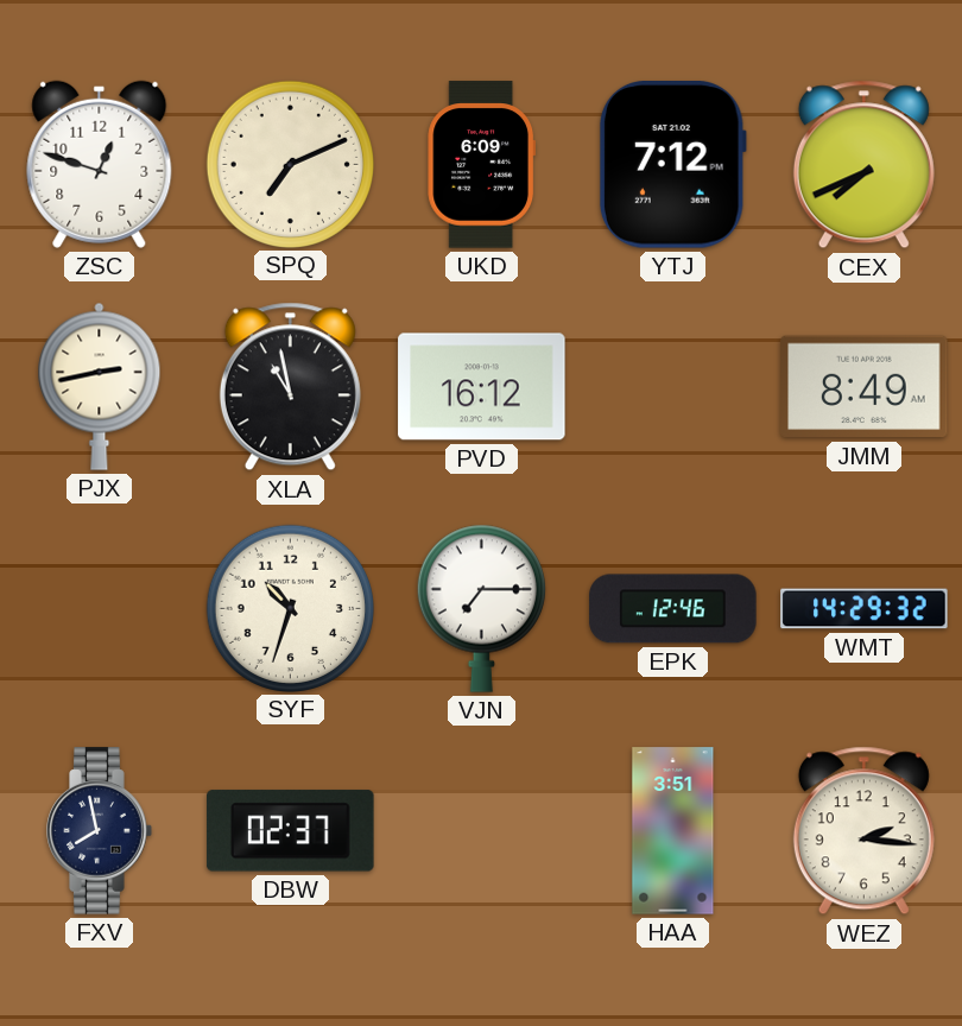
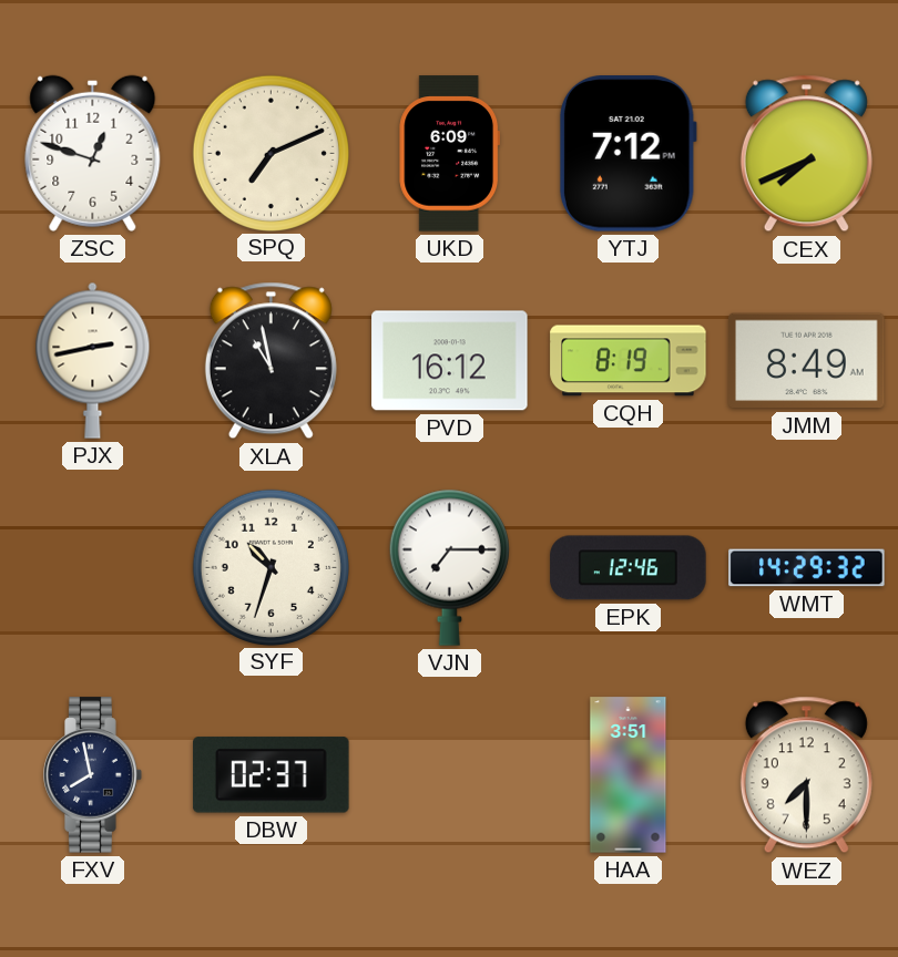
CQH: none -> 8:19
WEZ: 2:16 -> 7:30
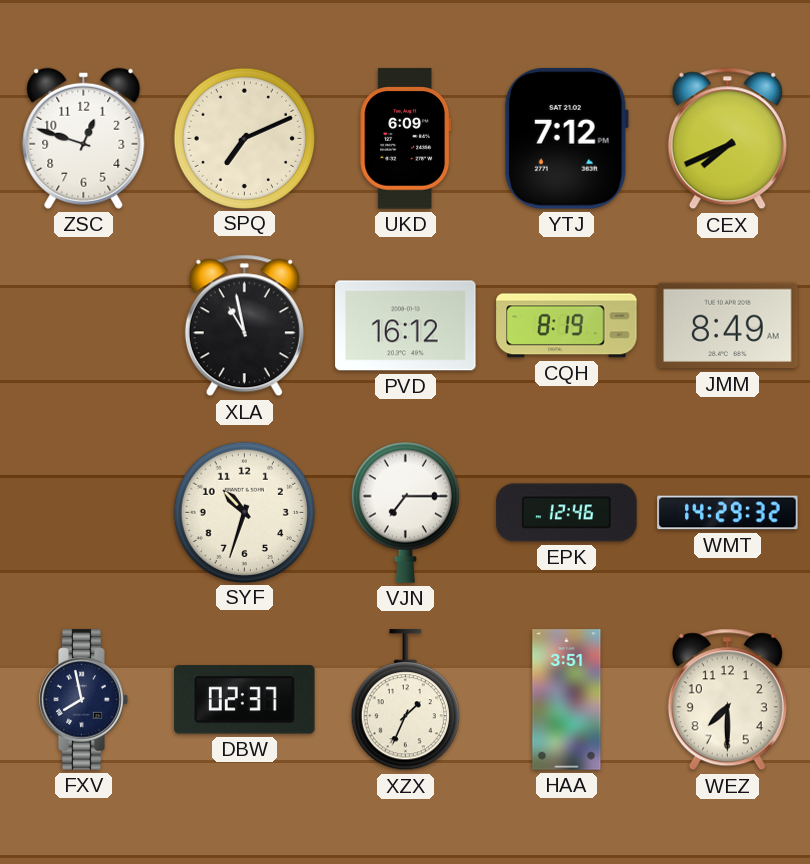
PJX: 2:43 -> none
XZX: none -> 1:34
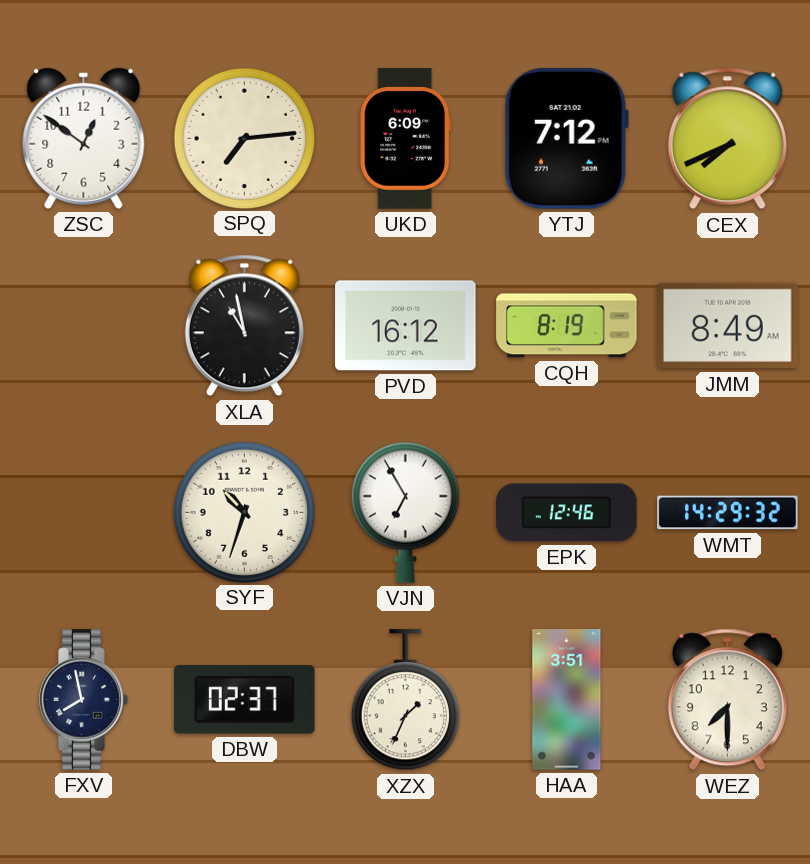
ZSC: 12:48 -> 12:51
SPQ: 7:11 -> 7:14
VJN: 7:15 -> 6:55
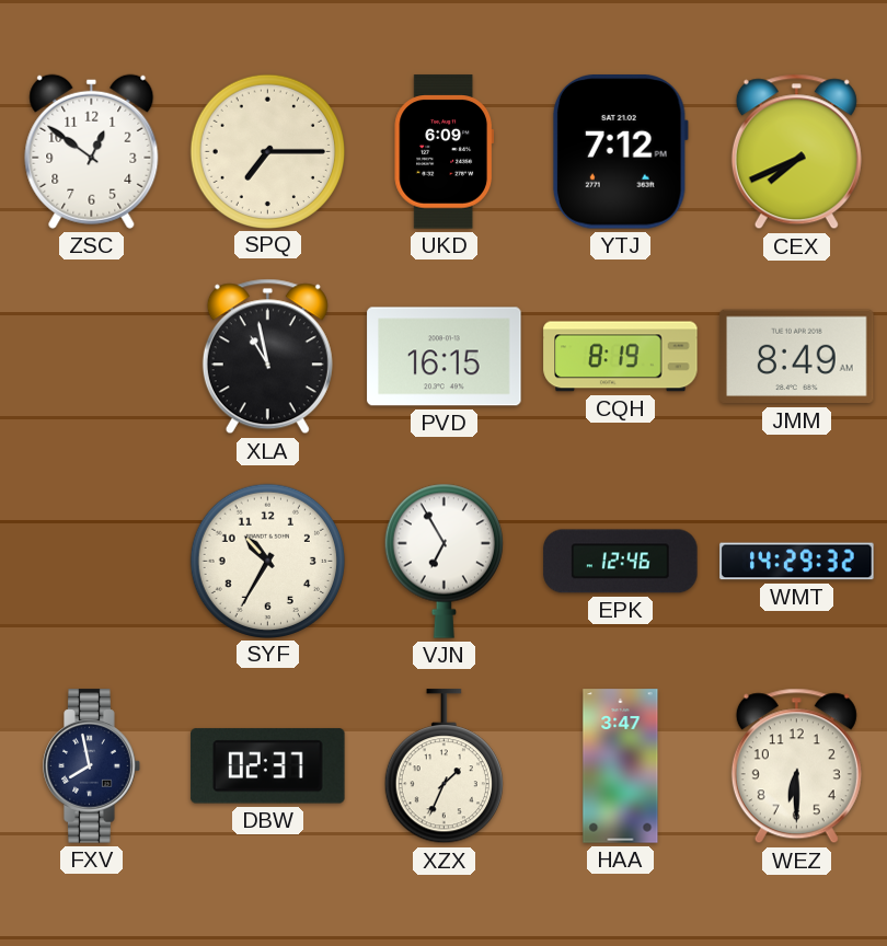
SPQ: 7:14 -> 7:15
PVD: 16:12 -> 16:15
SYF: 10:33 -> 10:35
HAA: 3:51 -> 3:47
WEZ: 7:30 -> 6:30
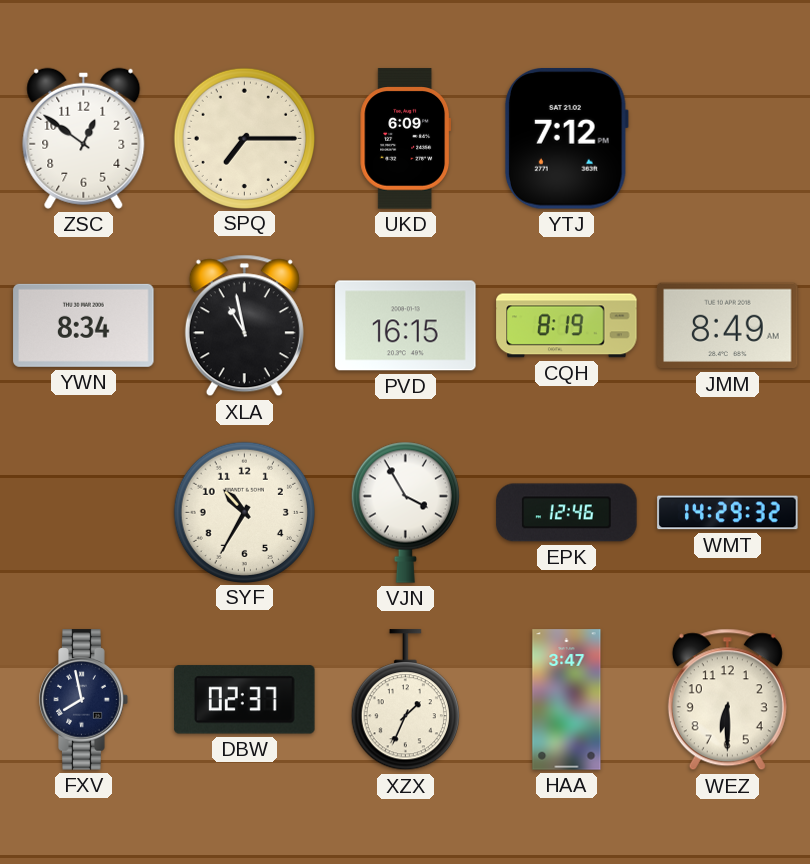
CEX: 7:41 -> none
YWN: none -> 8:34
VJN: 6:55 -> 3:55
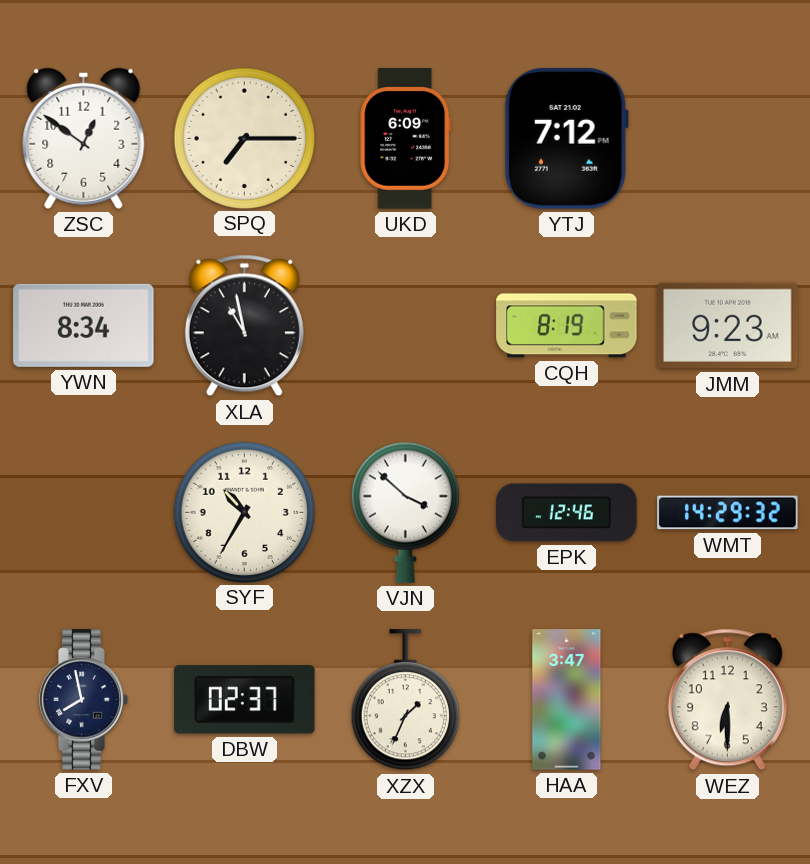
PVD: 16:15 -> none
JMM: 8:49 -> 9:23
VJN: 3:55 -> 3:52
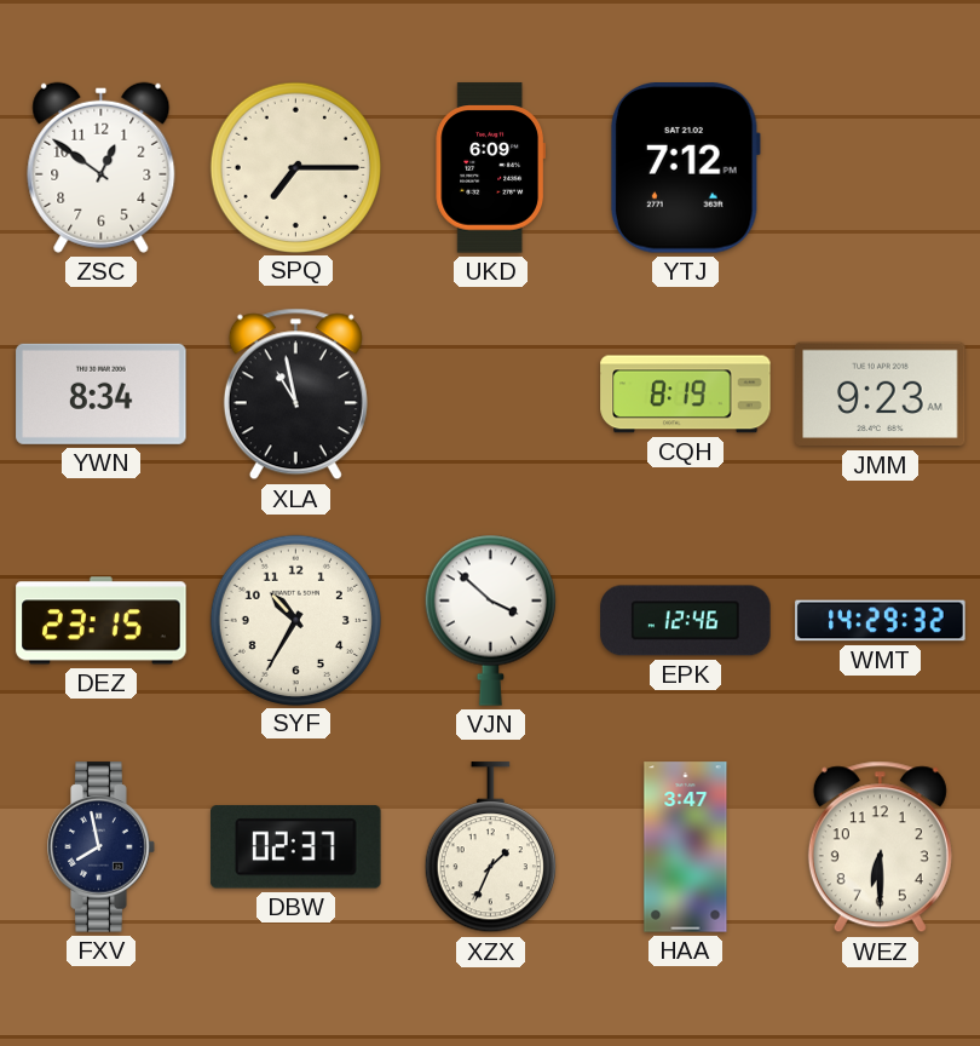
DEZ: none -> 23:15
